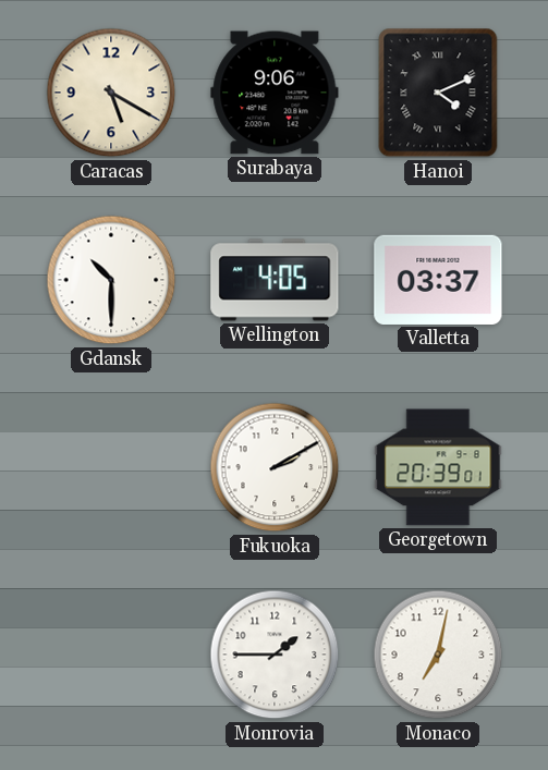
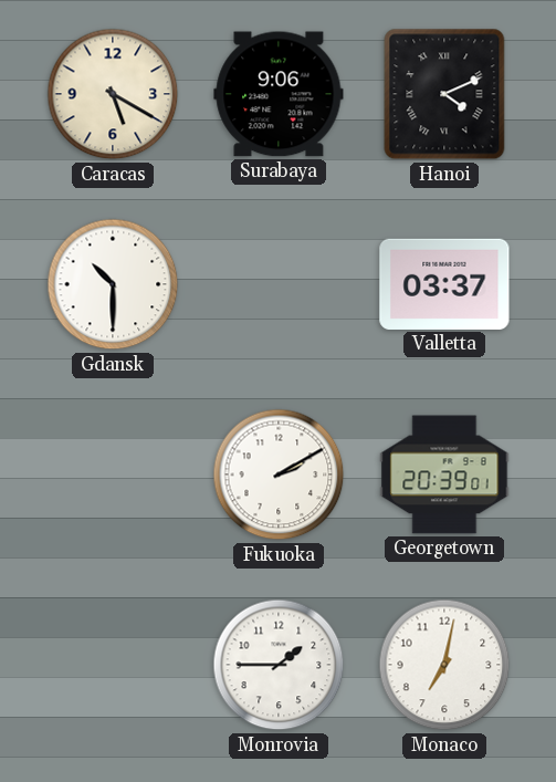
Wellington: 4:05 -> none
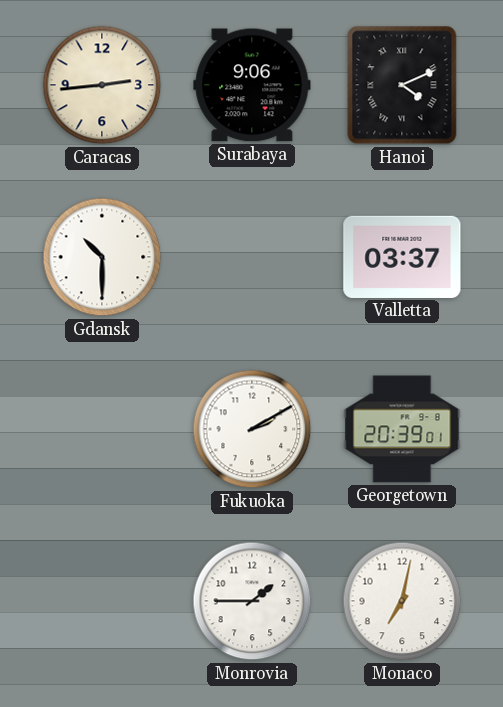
Caracas: 5:20 -> 2:44
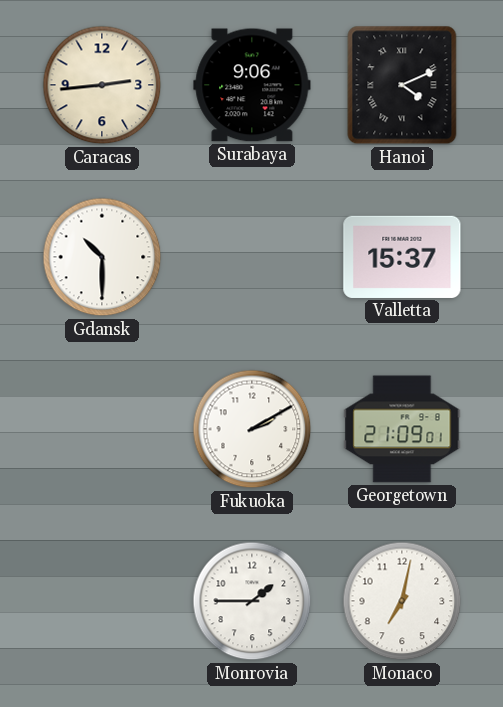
Valletta: 03:37 -> 15:37
Georgetown: 20:39 -> 21:09
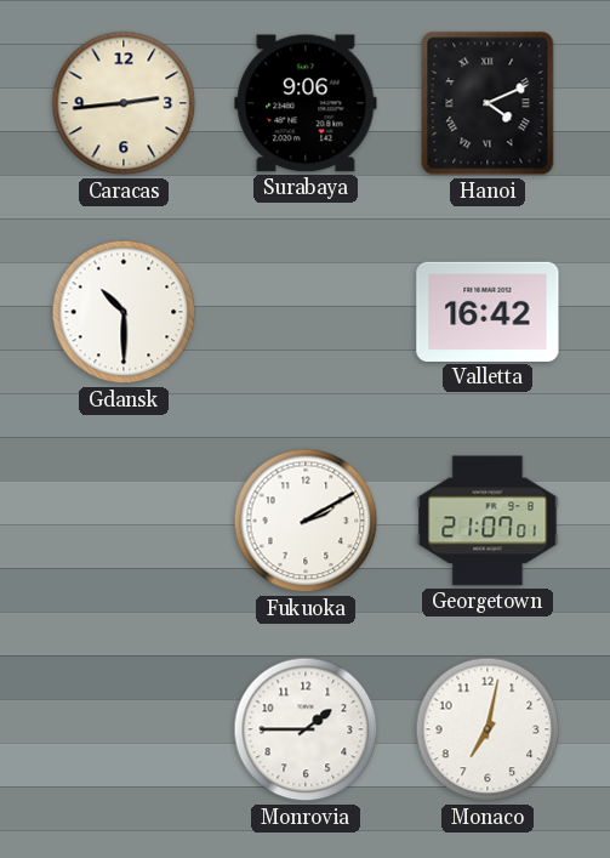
Valletta: 15:37 -> 16:42
Georgetown: 21:09 -> 21:07
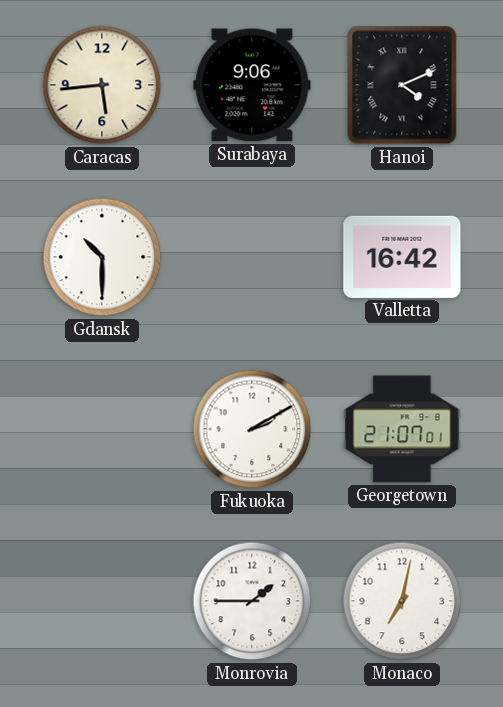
Caracas: 2:44 -> 5:44
